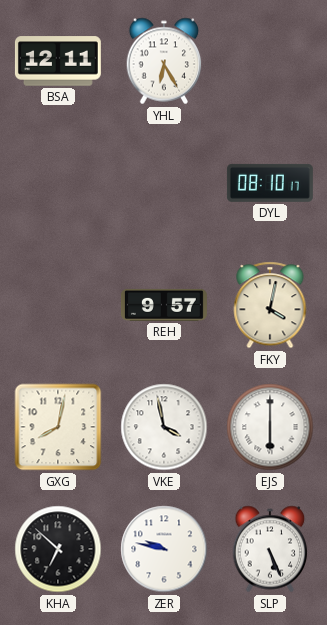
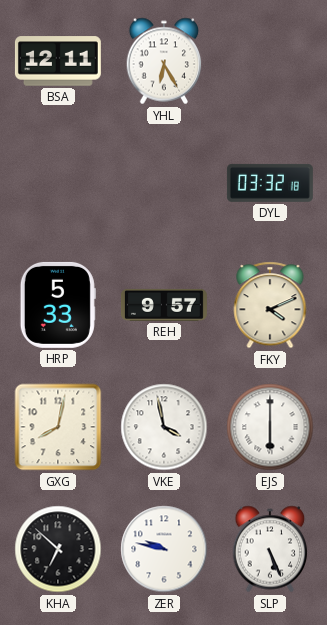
DYL: 08:10 -> 03:32
HRP: none -> 5:33
FKY: 4:02 -> 4:11
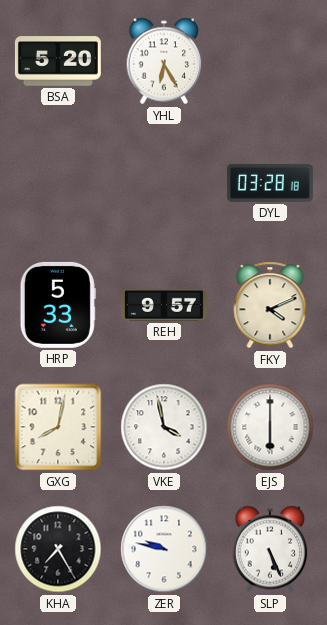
BSA: 12:11 -> 5:20
DYL: 03:32 -> 03:28
KHA: 6:52 -> 7:25
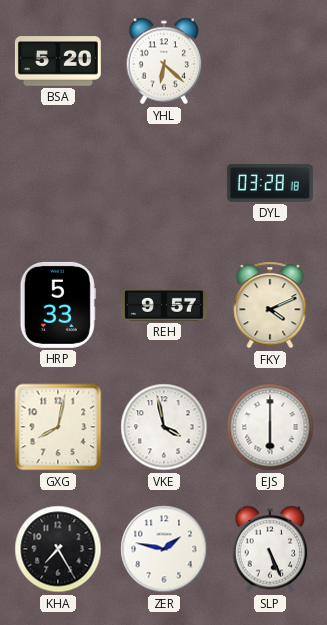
YHL: 6:25 -> 6:22
ZER: 9:47 -> 1:47
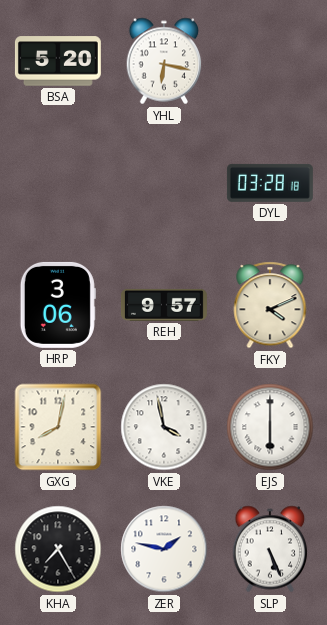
YHL: 6:22 -> 6:17
HRP: 5:33 -> 3:06
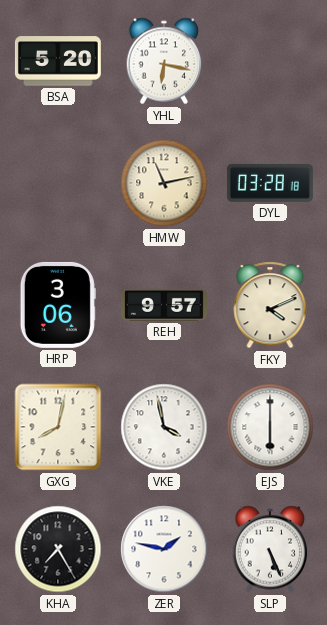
HMW: none -> 11:13
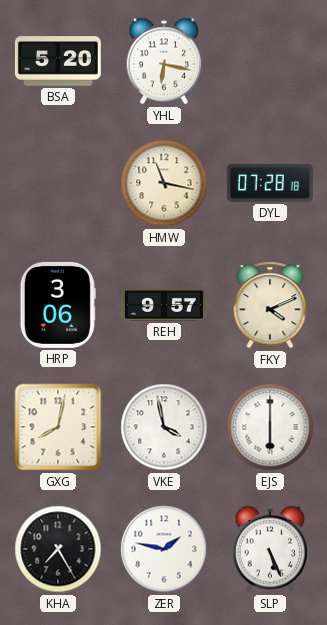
HMW: 11:13 -> 11:17
DYL: 03:28 -> 07:28
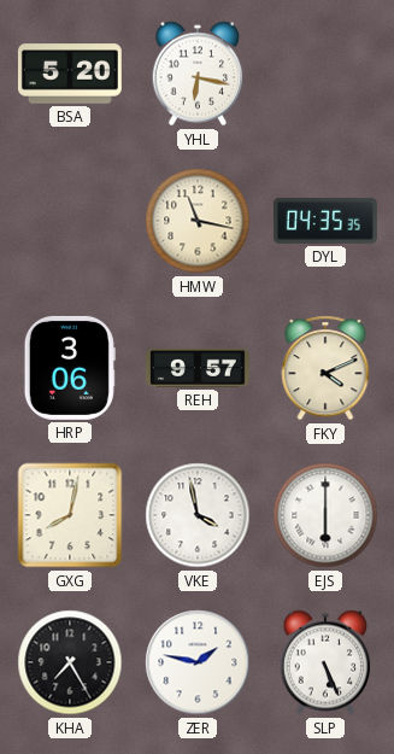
DYL: 07:28 -> 04:35
